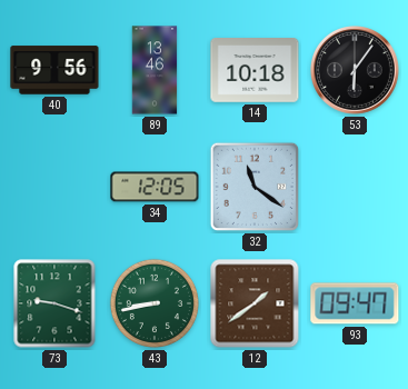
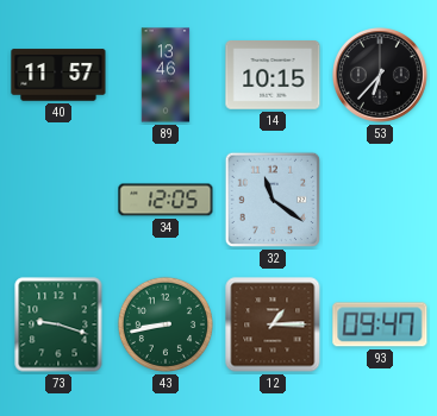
40: 9:56 -> 11:57
14: 10:18 -> 10:15
53: 6:06 -> 6:37
12: 1:39 -> 1:15
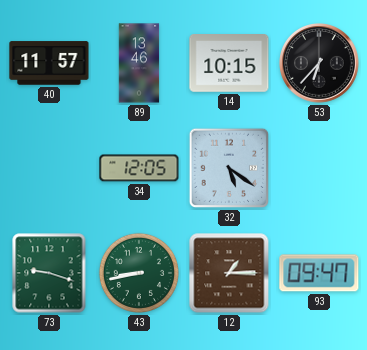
32: 11:21 -> 5:21
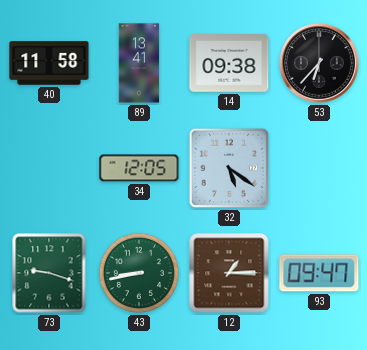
40: 11:57 -> 11:58
89: 13:46 -> 13:41
14: 10:15 -> 09:38
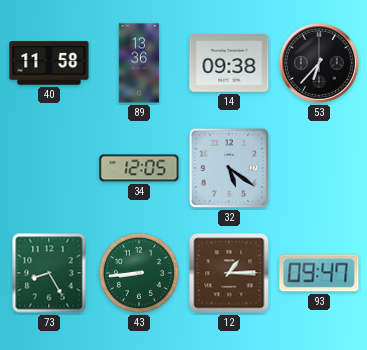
89: 13:41 -> 13:36
73: 9:18 -> 8:25
43: 8:43 -> 8:44
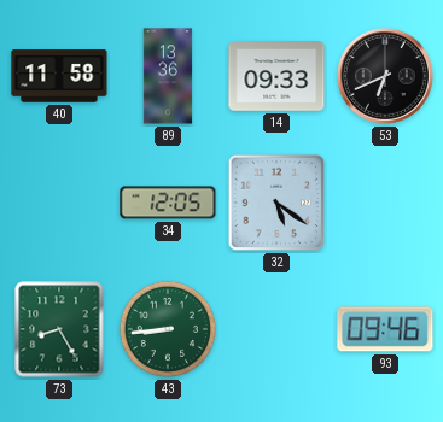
14: 09:38 -> 09:33
53: 6:37 -> 6:41
12: 1:15 -> none
93: 09:47 -> 09:46
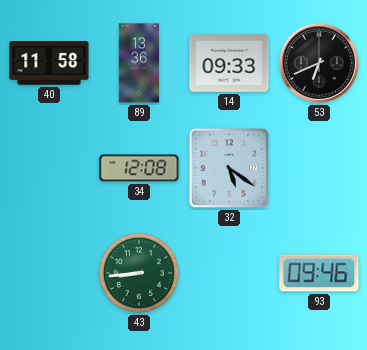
34: 12:05 -> 12:08
73: 8:25 -> none
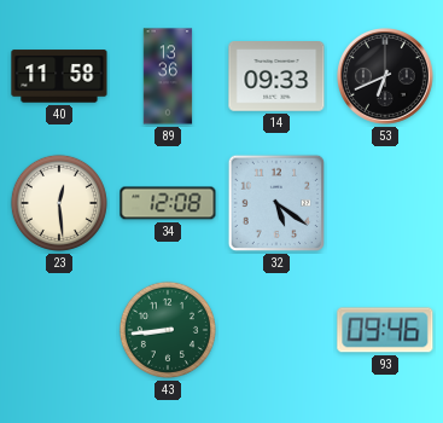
23: none -> 12:29
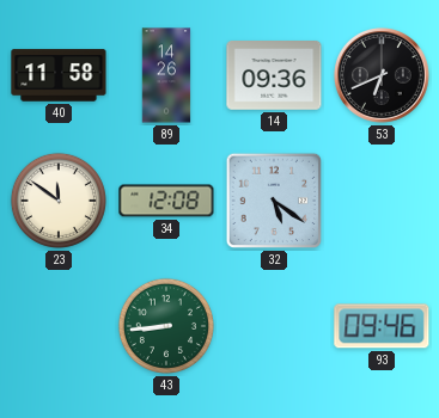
89: 13:36 -> 14:26
14: 09:33 -> 09:36
23: 12:29 -> 11:51
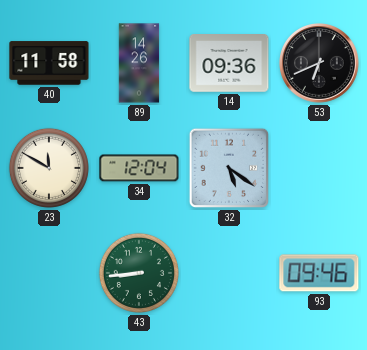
23: 11:51 -> 11:50
34: 12:08 -> 12:04
